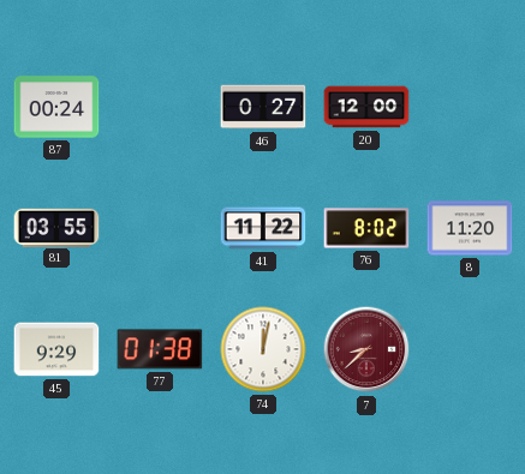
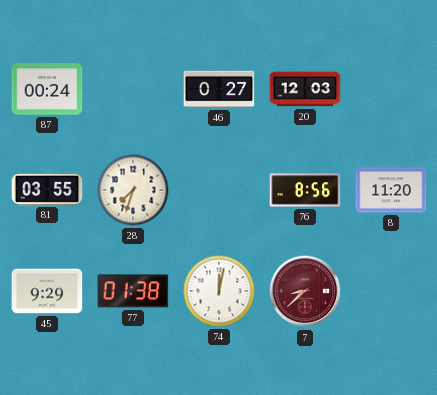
20: 12:00 -> 12:03
28: none -> 7:33
41: 11:22 -> none
76: 8:02 -> 8:56
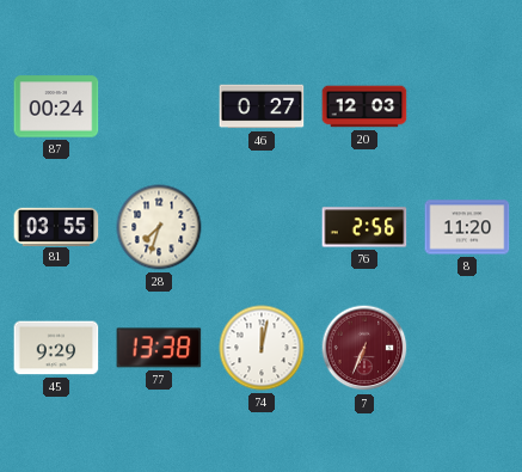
76: 8:56 -> 2:56
77: 01:38 -> 13:38
7: 8:38 -> 6:34
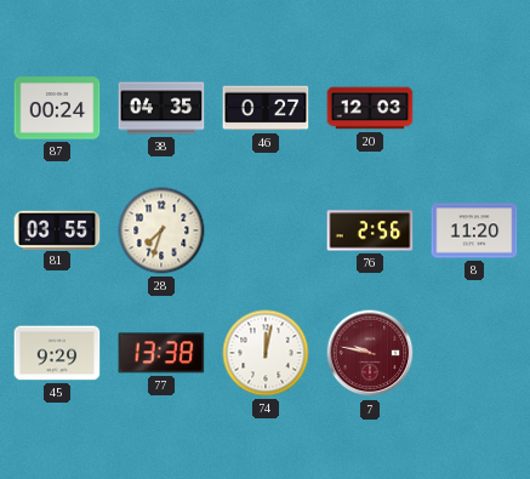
38: none -> 04:35
7: 6:34 -> 9:47
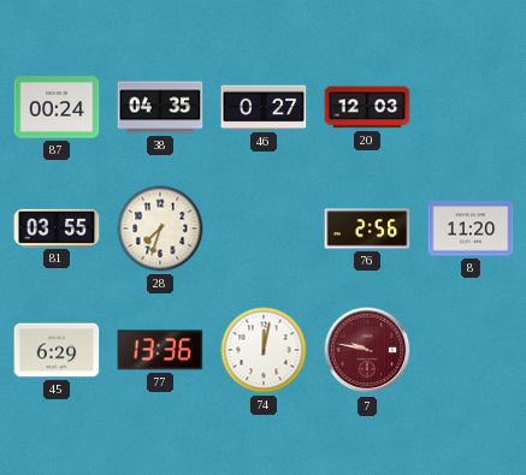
45: 9:29 -> 6:29
77: 13:38 -> 13:36
